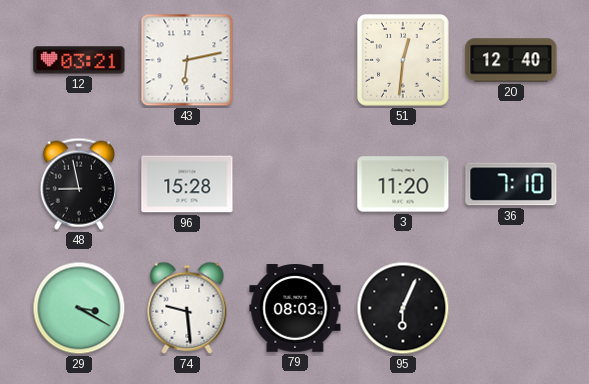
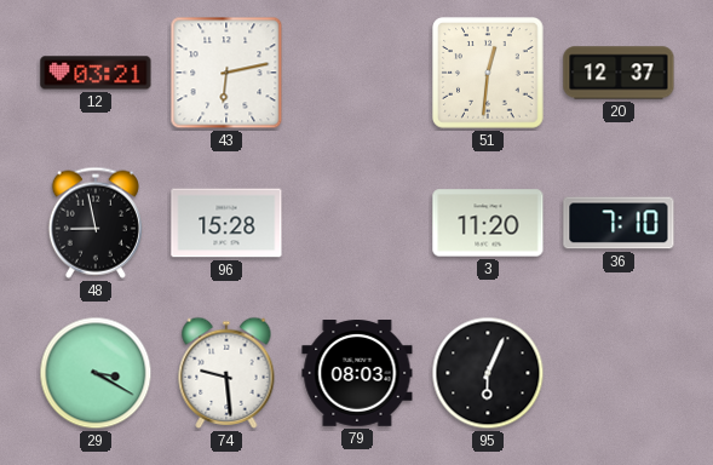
20: 12:40 -> 12:37
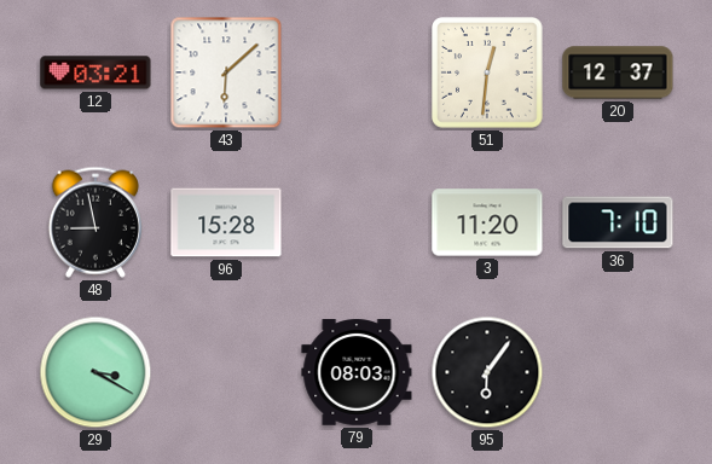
43: 6:13 -> 6:08
74: 9:29 -> none
95: 6:04 -> 6:06
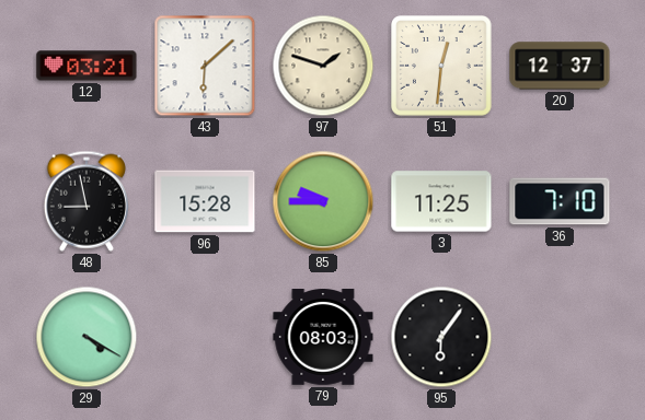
97: none -> 1:48
85: none -> 9:45
3: 11:20 -> 11:25
29: 3:20 -> 4:20
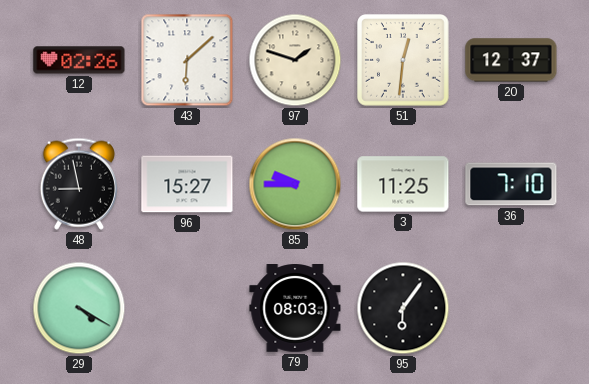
12: 03:21 -> 02:26
96: 15:28 -> 15:27
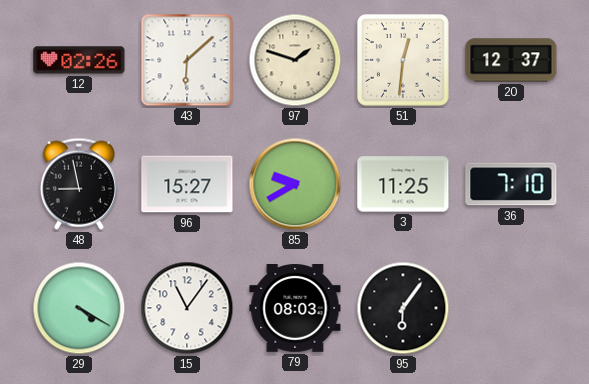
85: 9:45 -> 9:40
15: none -> 11:06
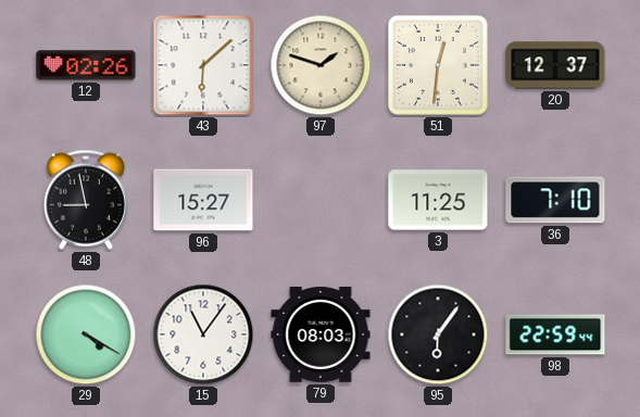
85: 9:40 -> none
98: none -> 22:59
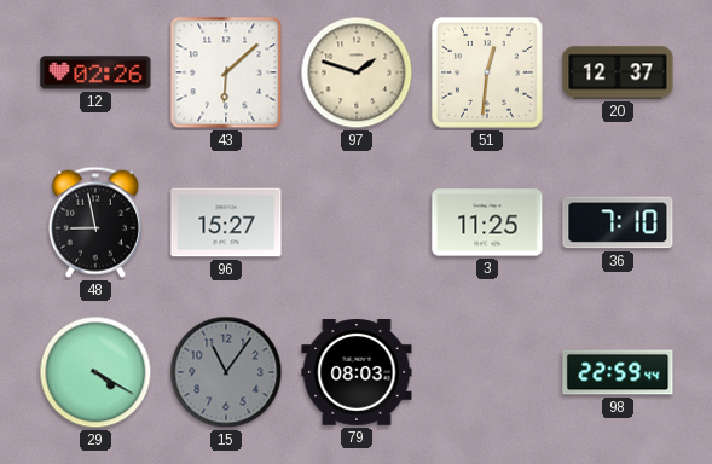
15 dial: white -> grey
95: 6:06 -> none
